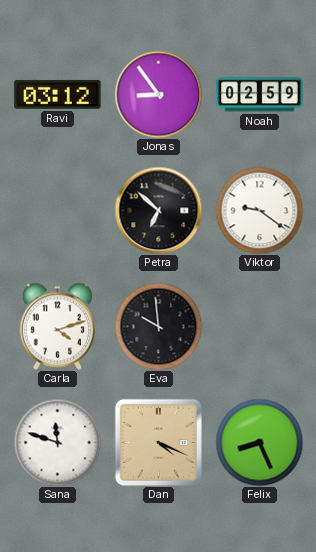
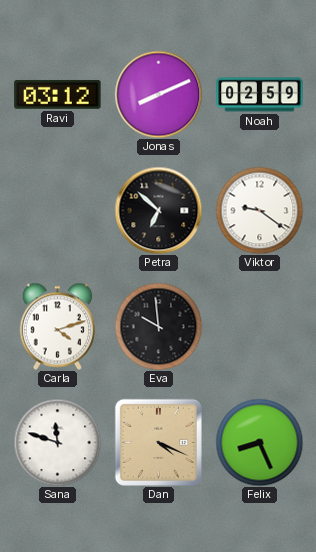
Jonas: 8:54 -> 8:11
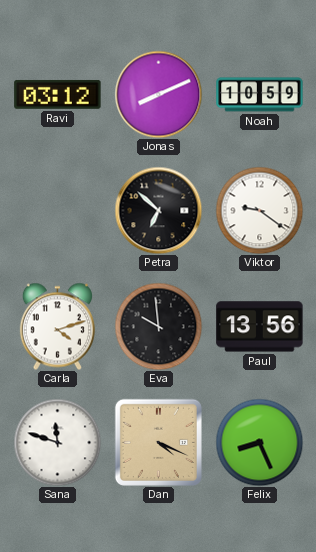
Noah: 02:59 -> 10:59
Paul: none -> 13:56
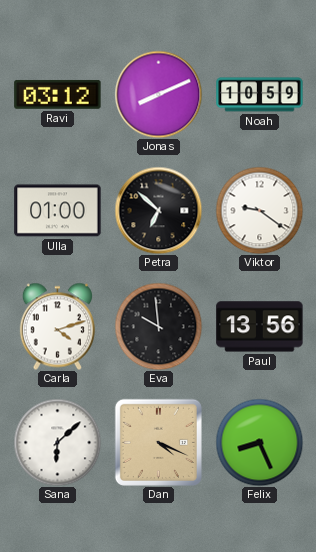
Ulla: none -> 01:00
Sana: 11:48 -> 6:08
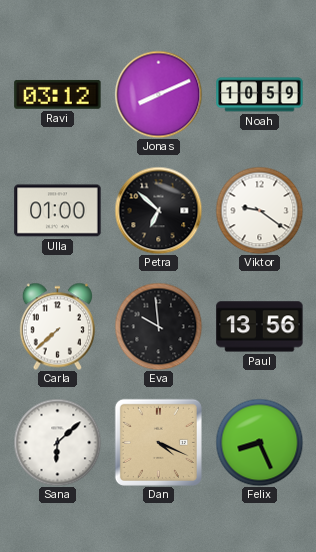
Carla: 4:12 -> 7:38
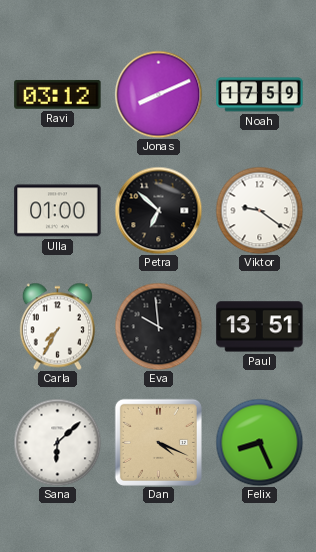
Noah: 10:59 -> 17:59
Carla: 7:38 -> 7:35
Paul: 13:56 -> 13:51
